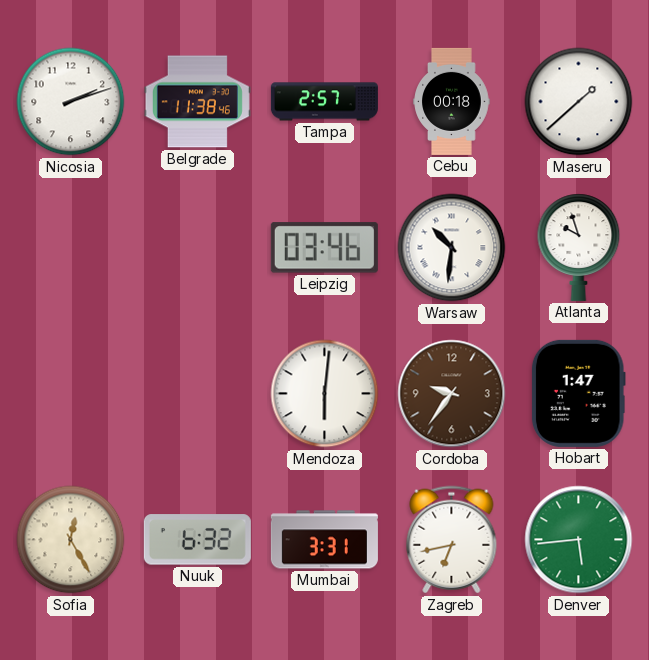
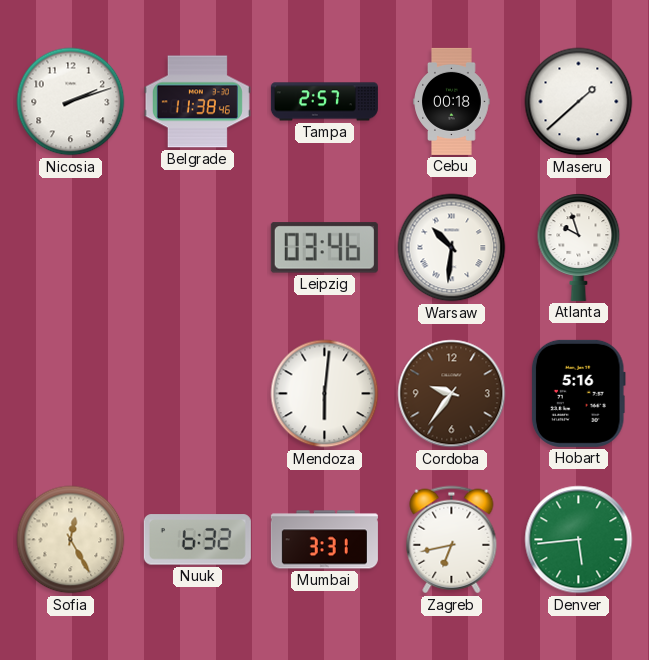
Hobart: 1:47 -> 5:16
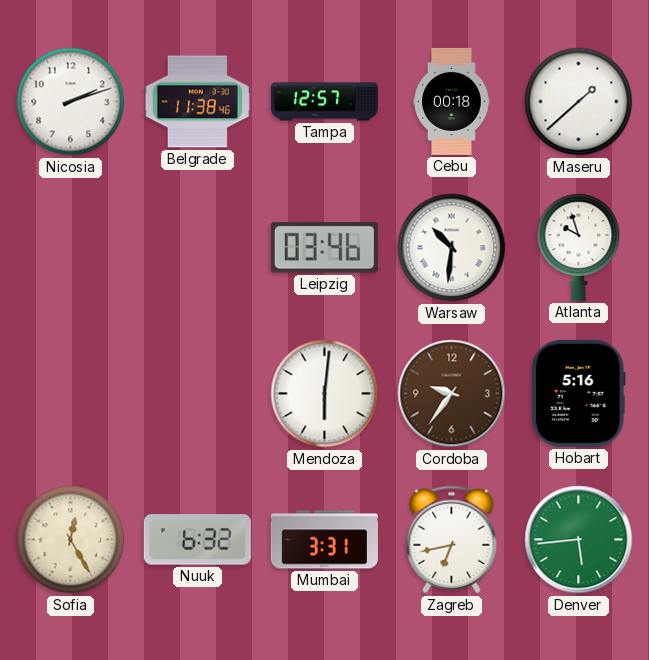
Tampa: 2:57 -> 12:57
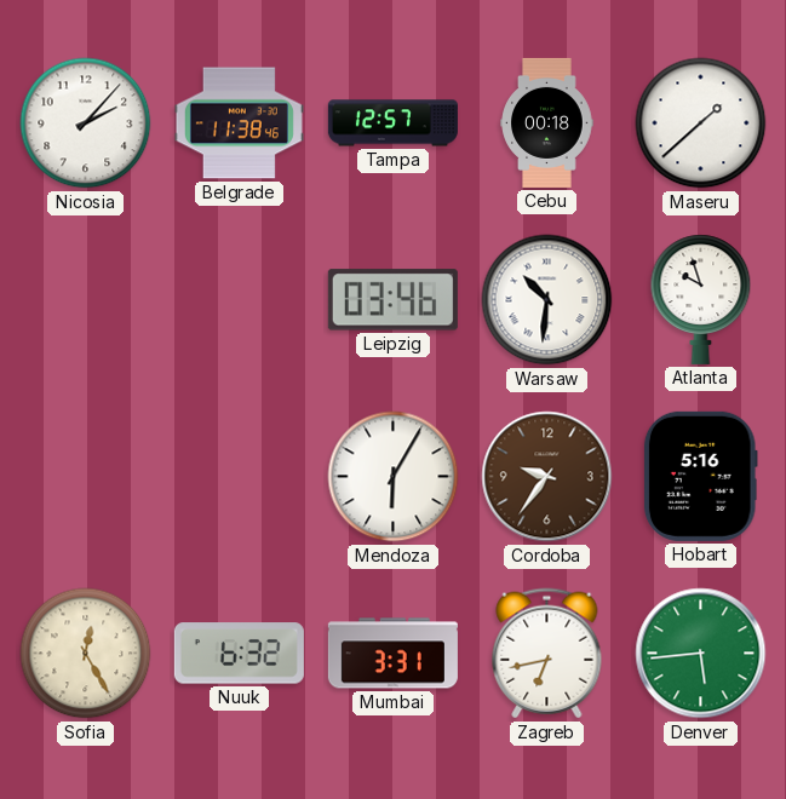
Nicosia: 2:12 -> 2:07
Mendoza: 6:01 -> 6:05
